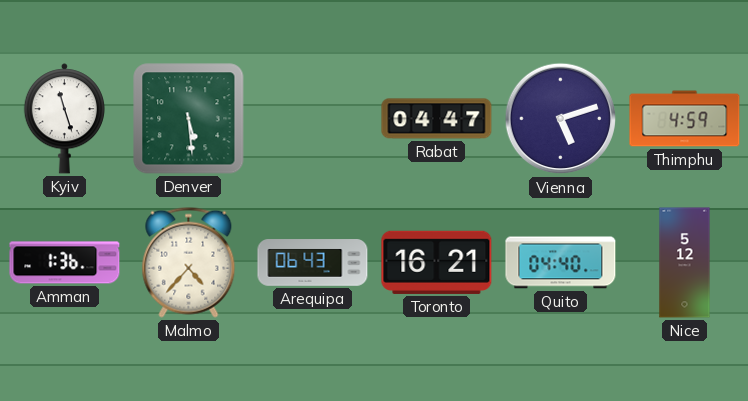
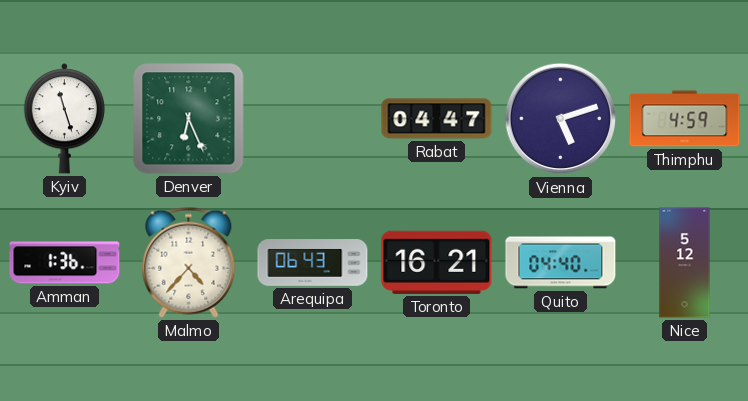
Denver: 5:29 -> 6:26
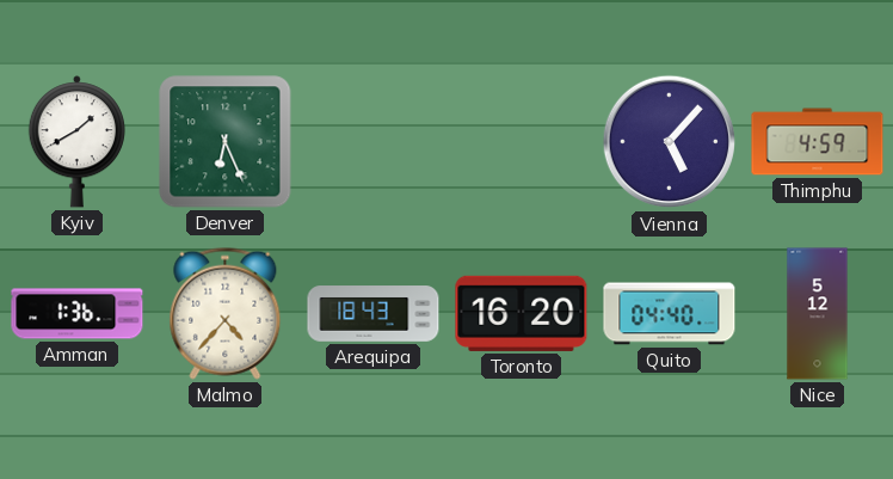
Kyiv: 11:27 -> 1:40
Rabat: 04:47 -> none
Vienna: 5:12 -> 5:07
Arequipa: 06:43 -> 18:43
Toronto: 16:21 -> 16:20
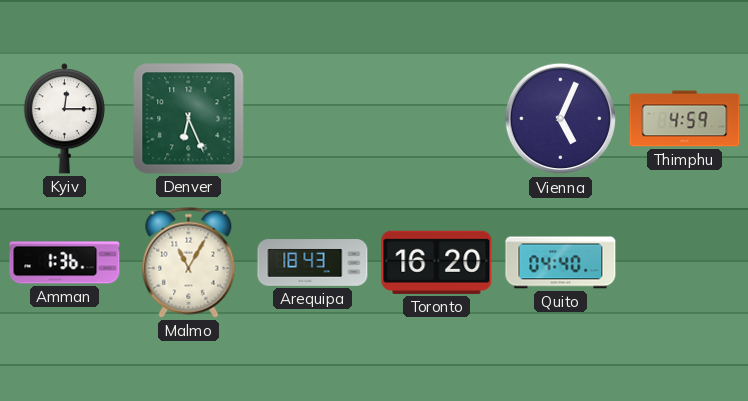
Kyiv: 1:40 -> 12:15
Vienna: 5:07 -> 5:04
Malmo: 4:37 -> 11:05
Nice: 5:12 -> none
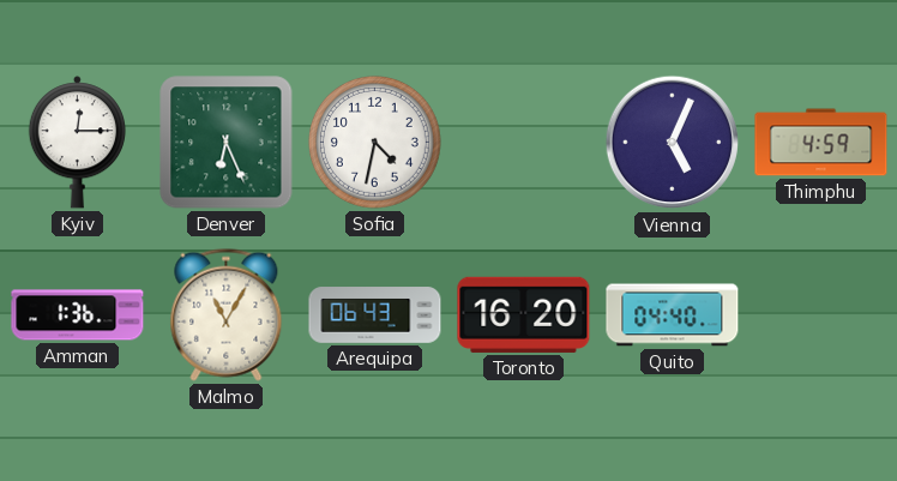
Sofia: none -> 4:32
Arequipa: 18:43 -> 06:43
